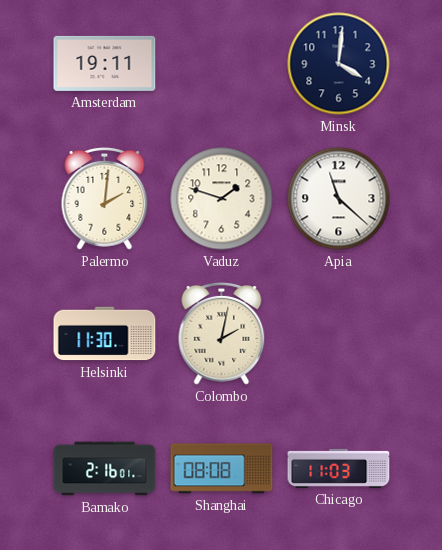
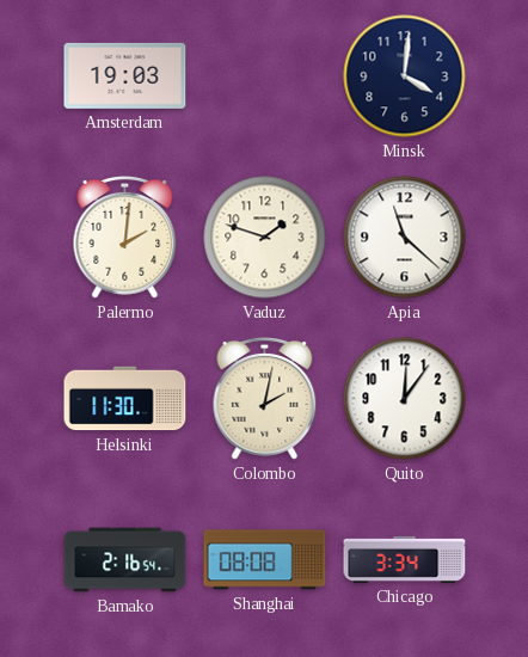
Amsterdam: 19:11 -> 19:03
Quito: none -> 12:06
Bamako: 2:16:01 -> 2:16:54
Chicago: 11:03 -> 3:34
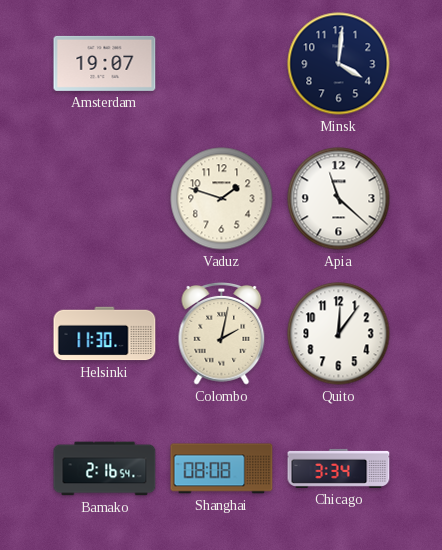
Amsterdam: 19:03 -> 19:07
Palermo: 2:01 -> none
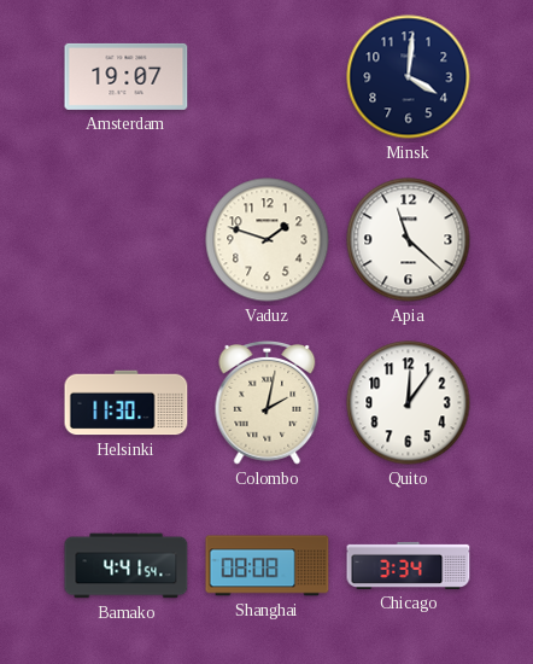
Bamako: 2:16 -> 4:41
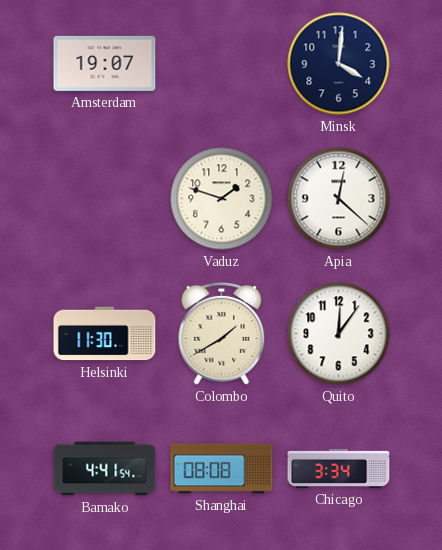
Apia: 11:22 -> 12:22
Colombo: 2:02 -> 1:40
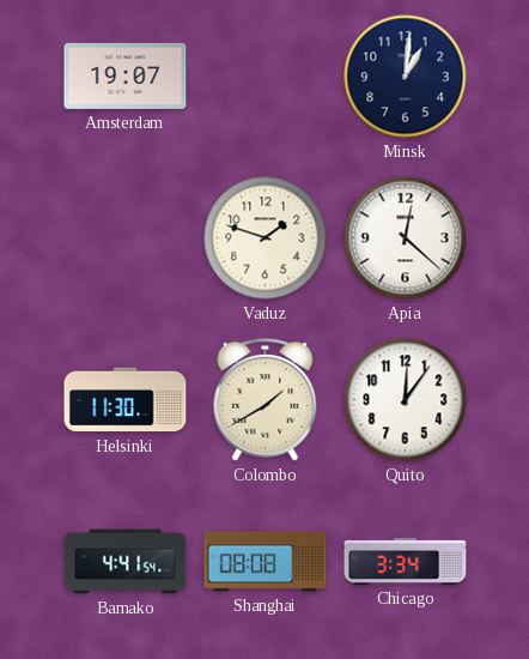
Minsk: 4:01 -> 1:01
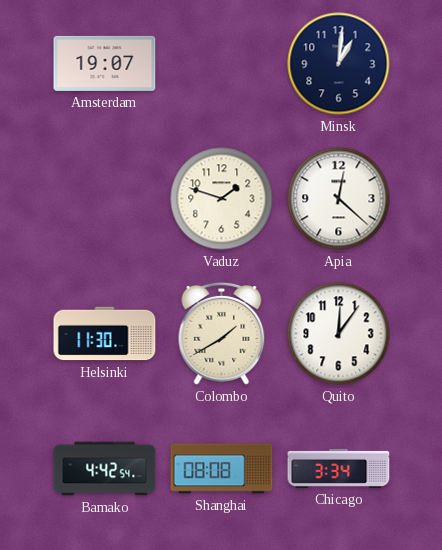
Bamako: 4:41 -> 4:42
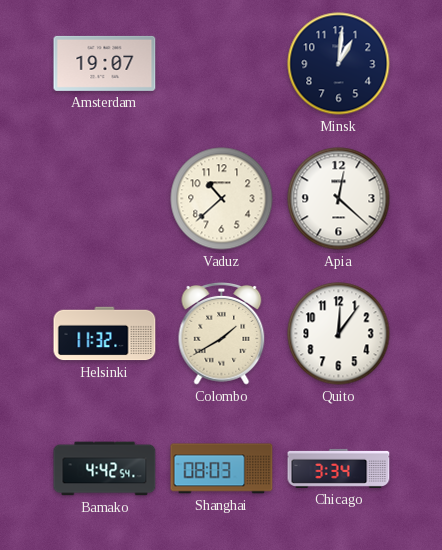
Vaduz: 1:48 -> 10:38
Helsinki: 11:30 -> 11:32
Shanghai: 08:08 -> 08:03
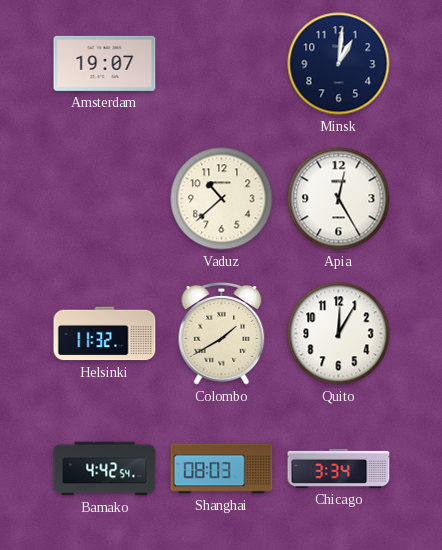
Apia: 12:22 -> 12:25
Quito: 12:06 -> 12:05
